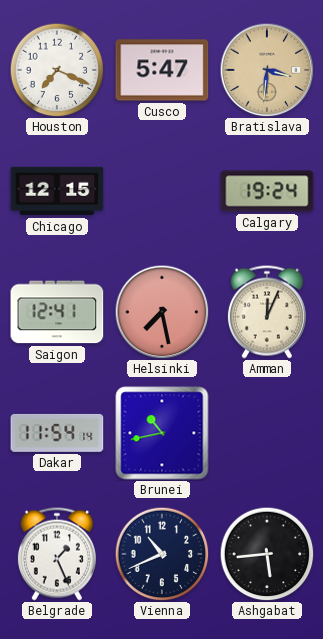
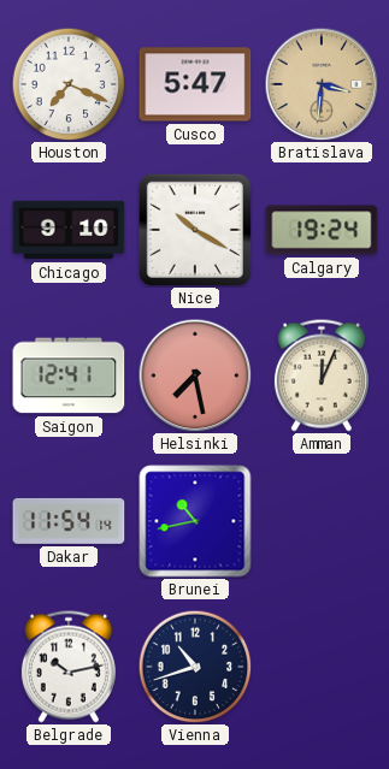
Chicago: 12:15 -> 9:10
Nice: none -> 10:20
Belgrade: 1:26 -> 10:13
Vienna: 10:41 -> 10:42
Ashgabat: 5:44 -> none
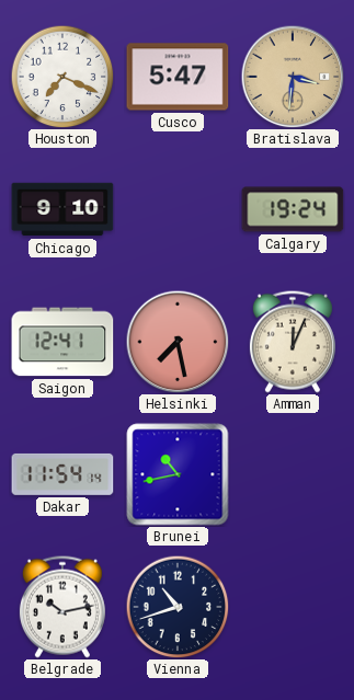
Nice: 10:20 -> none
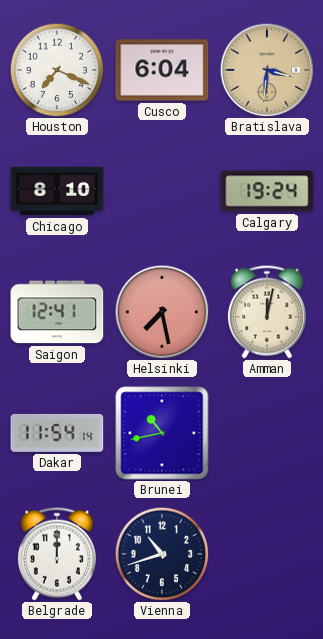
Cusco: 5:47 -> 6:04
Chicago: 9:10 -> 8:10
Amman: 12:04 -> 12:02
Belgrade: 10:13 -> 12:00
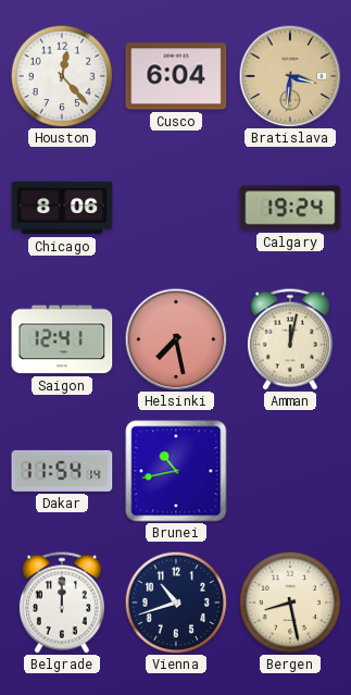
Houston: 7:19 -> 12:23
Chicago: 8:10 -> 8:06
Bergen: none -> 8:28
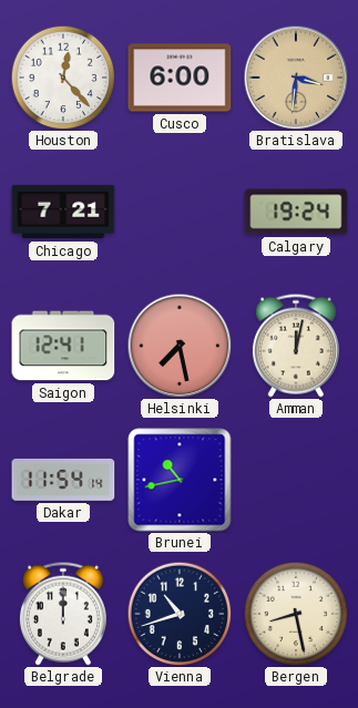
Cusco: 6:04 -> 6:00
Chicago: 8:06 -> 7:21
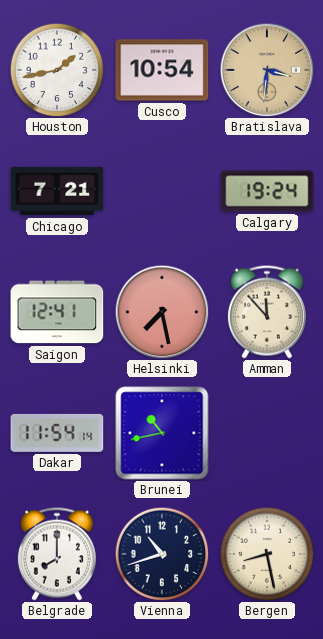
Houston: 12:23 -> 1:43
Cusco: 6:00 -> 10:54
Amman: 12:02 -> 11:53
Belgrade: 12:00 -> 8:00
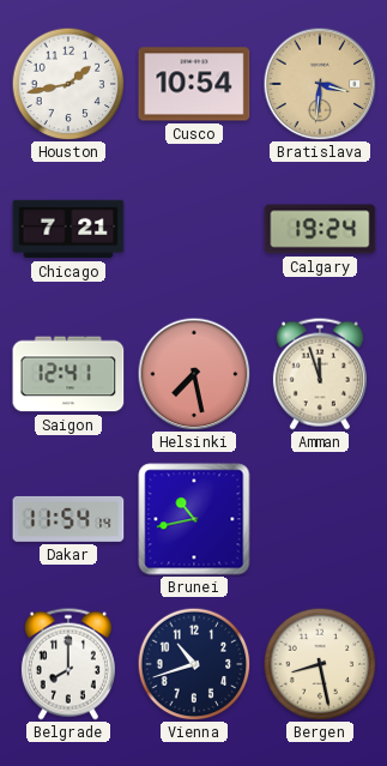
Amman: 11:53 -> 11:57
